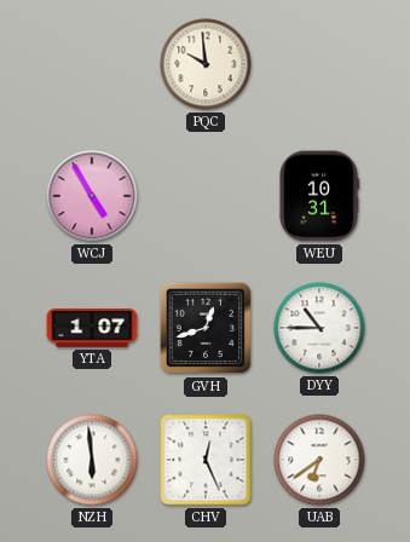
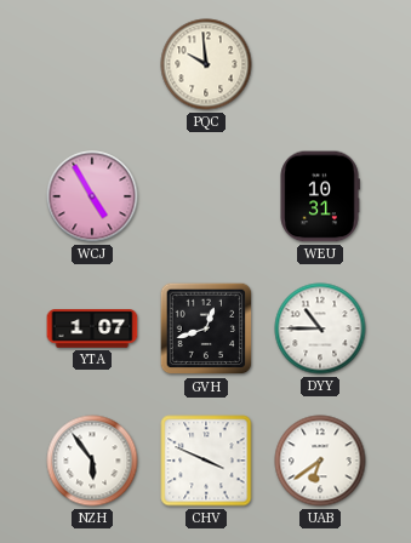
NZH: 5:59 -> 5:54
CHV: 12:26 -> 3:49
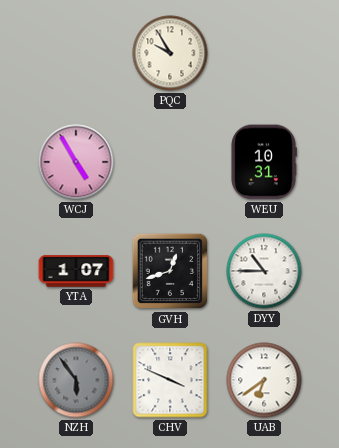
PQC: 9:59 -> 9:55
NZH dial: white -> grey
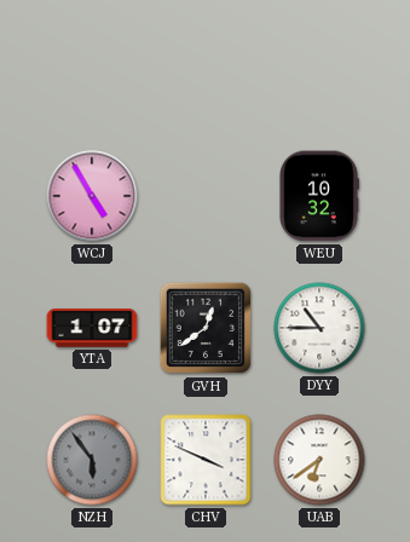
PQC: 9:55 -> none
WEU: 10:31 -> 10:32
GVH: 12:42 -> 12:39
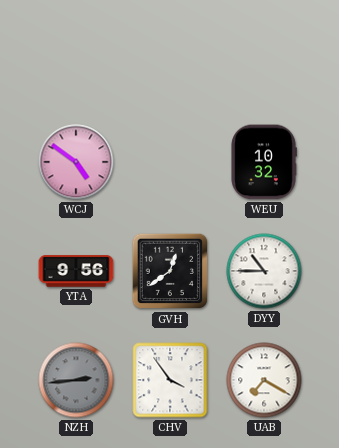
WCJ: 4:55 -> 4:51
YTA: 1:07 -> 9:56
NZH: 5:54 -> 2:44
CHV: 3:49 -> 3:54
UAB: 6:39 -> 7:20
